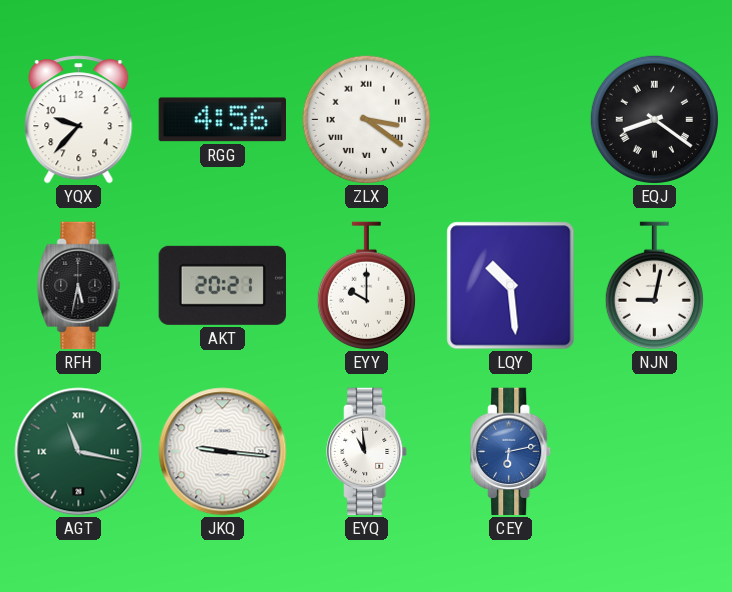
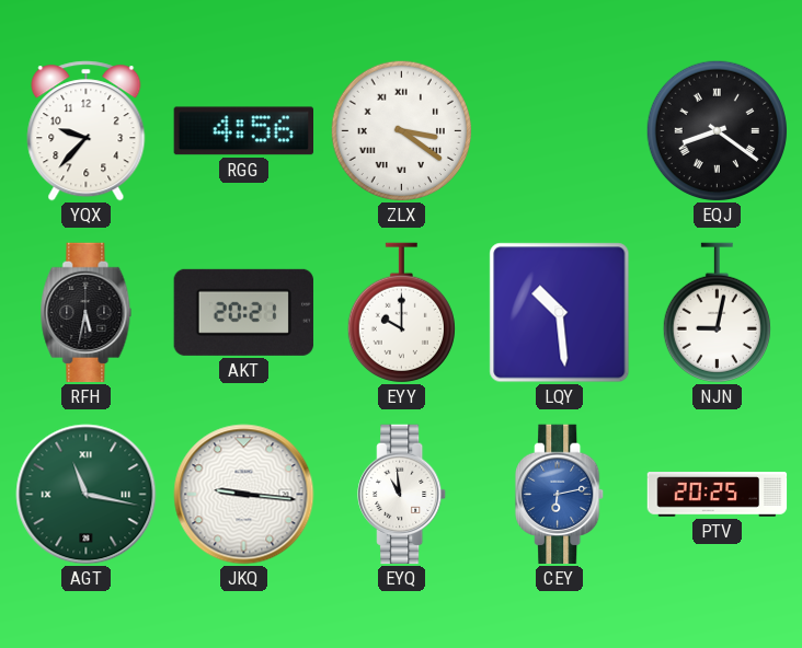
PTV: none -> 20:25
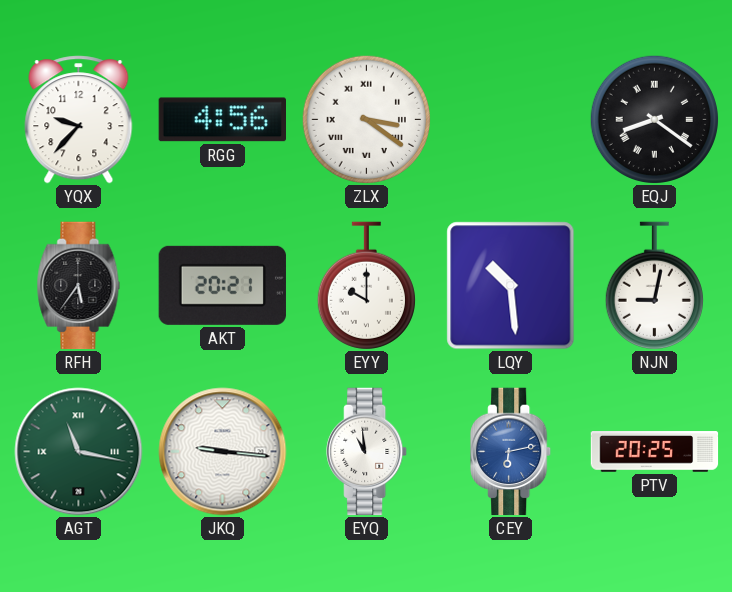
RFH: 5:32 -> 5:36
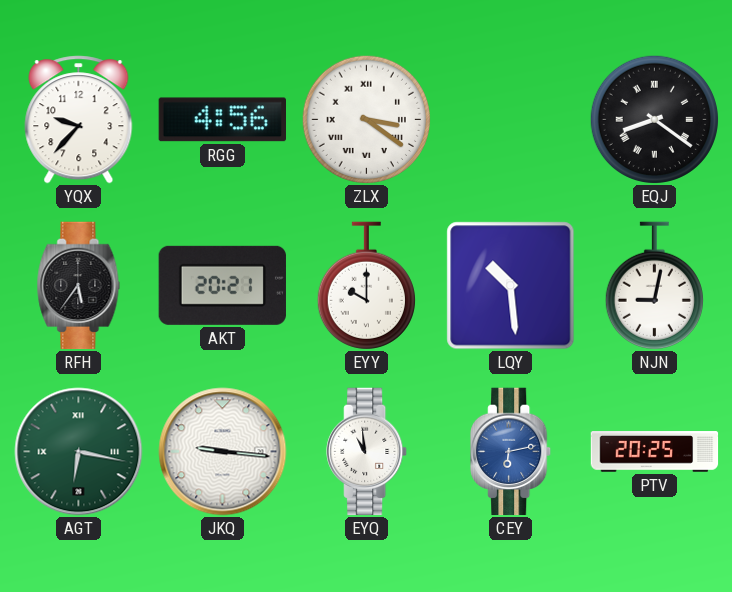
AGT: 11:17 -> 6:17
